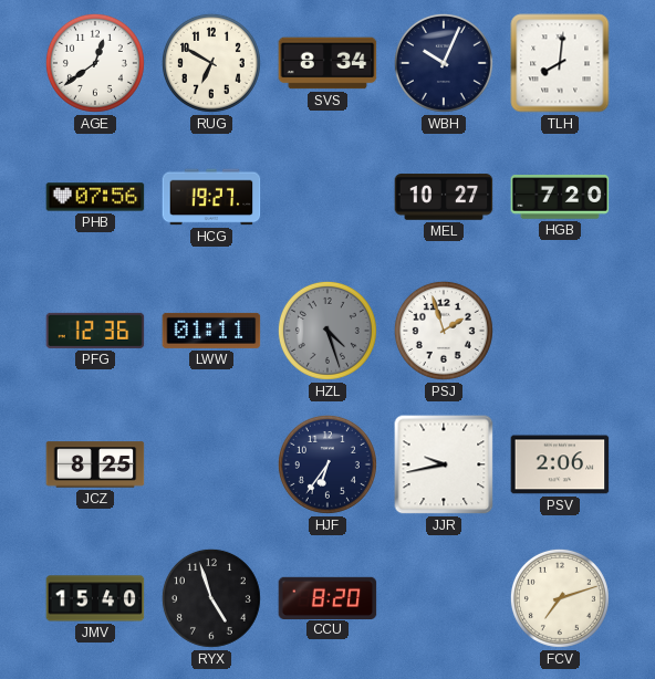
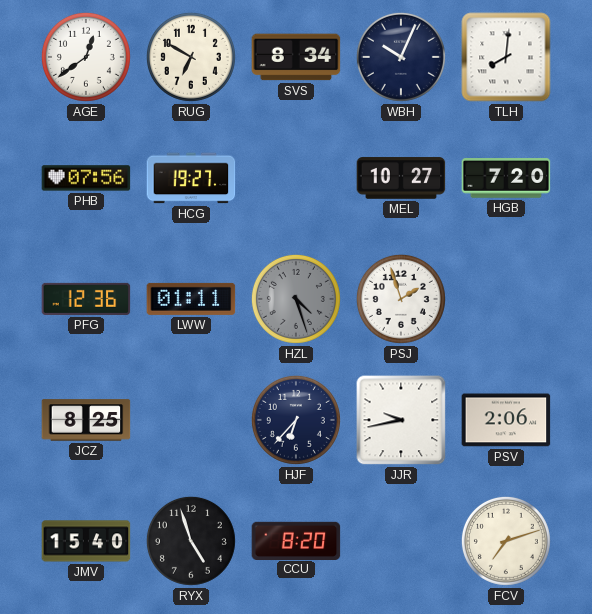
HJF: 6:36 -> 6:37
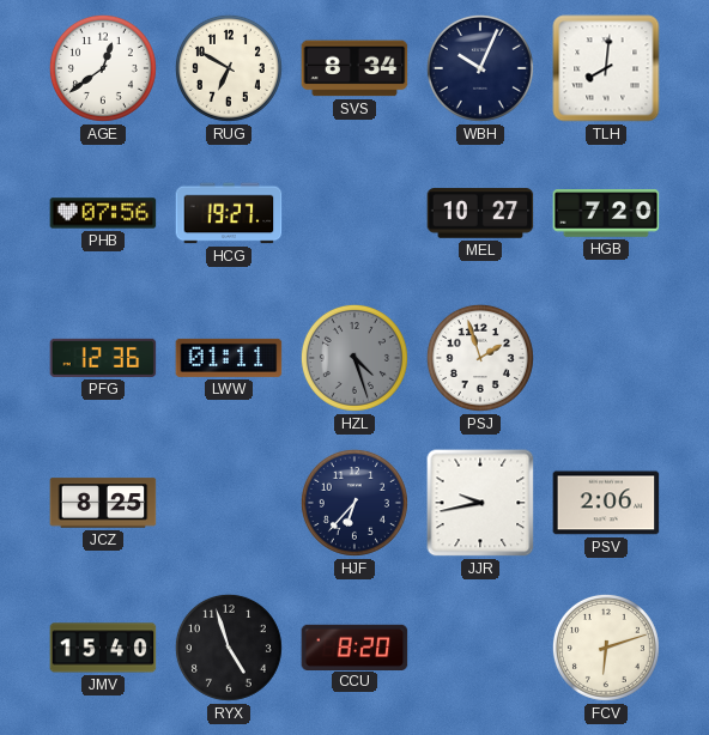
FCV: 7:12 -> 6:12
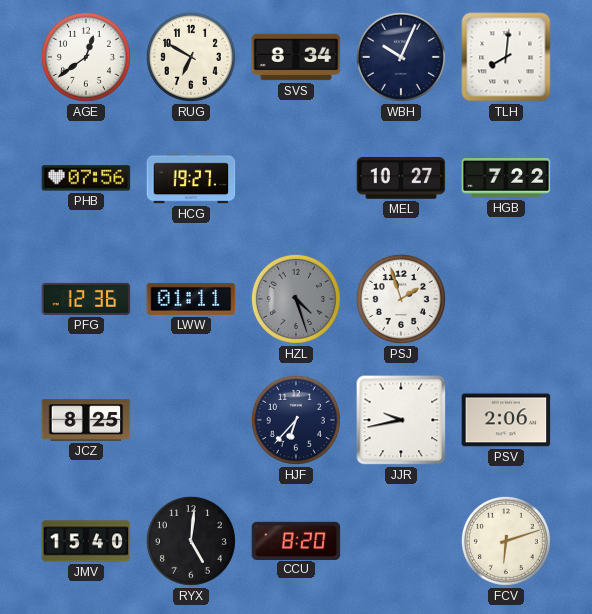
HGB: 7:20 -> 7:22
RYX: 4:57 -> 5:01
